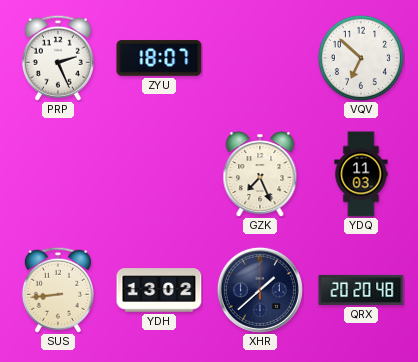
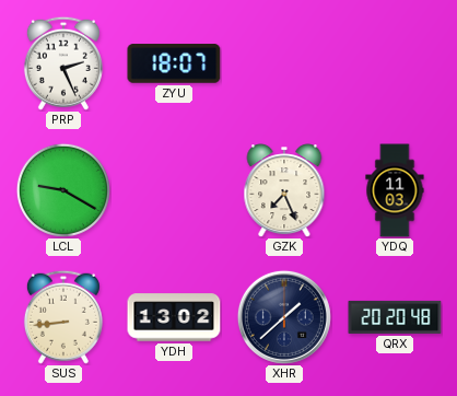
VQV: 6:52 -> none
LCL: none -> 9:20
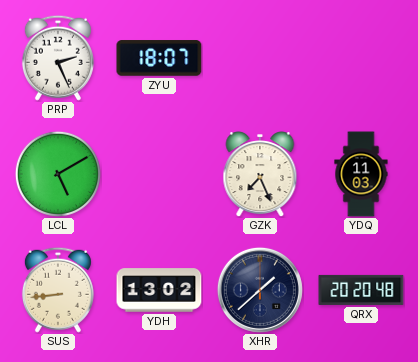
LCL: 9:20 -> 5:10
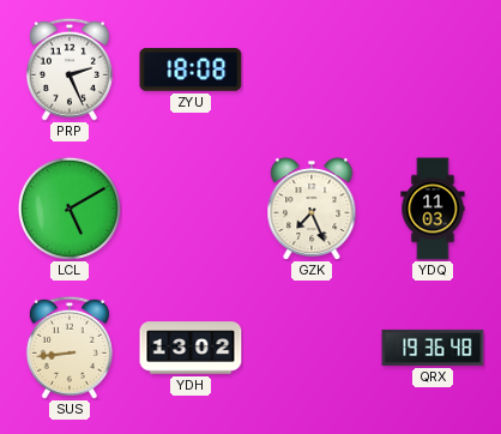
ZYU: 18:07 -> 18:08
XHR: 1:38 -> none
QRX: 20:20 -> 19:36
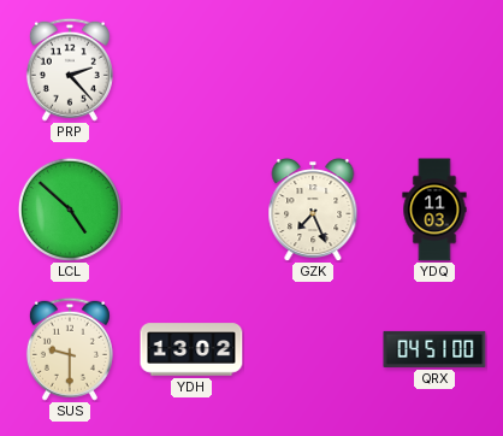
PRP: 2:26 -> 2:23
ZYU: 18:08 -> none
LCL: 5:10 -> 4:52
SUS: 8:44 -> 9:30
QRX: 19:36 -> 04:51
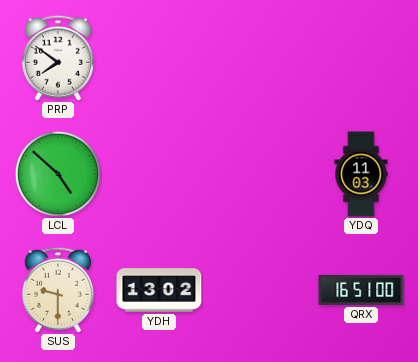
PRP: 2:23 -> 7:51
GZK: 7:26 -> none
QRX: 04:51 -> 16:51
